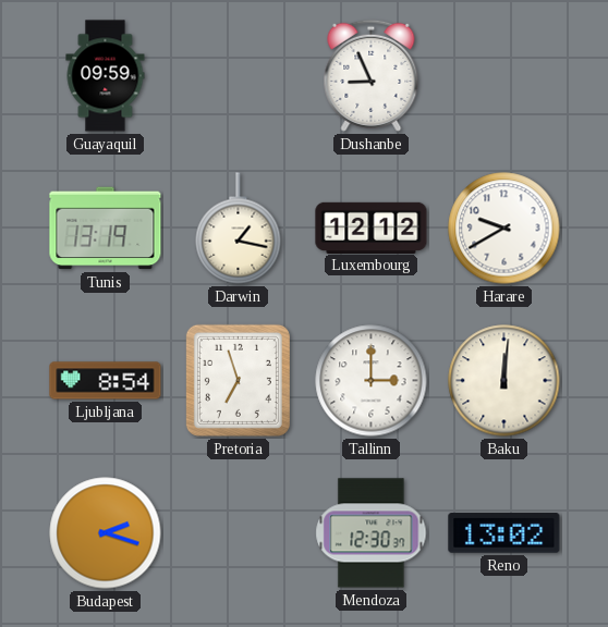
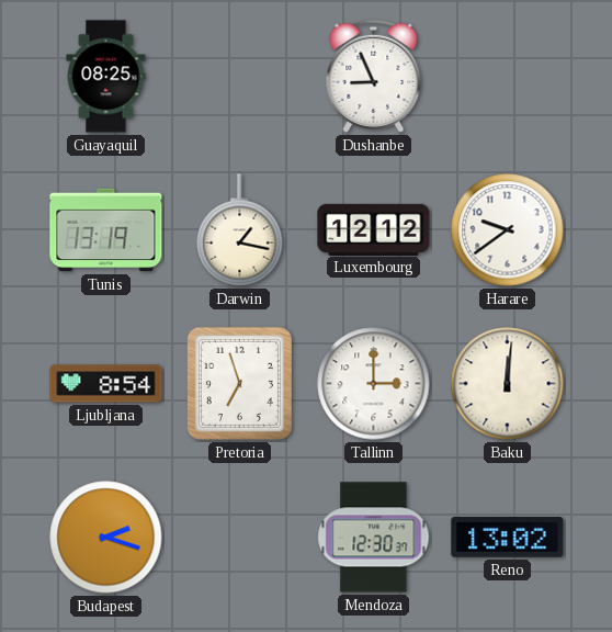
Guayaquil: 09:59 -> 08:25
Harare: 9:40 -> 9:39
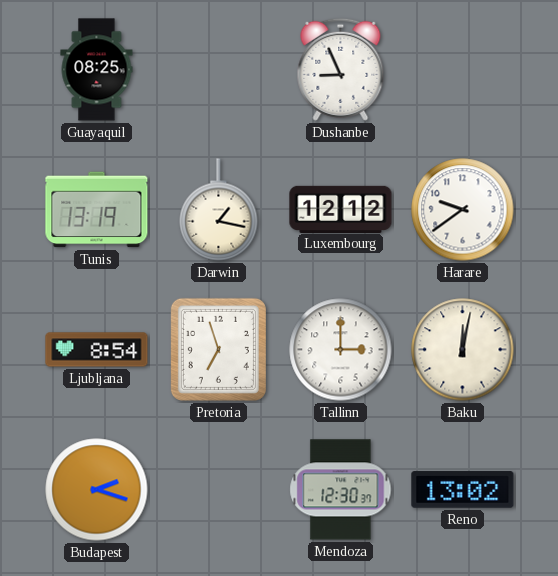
Baku: 12:01 -> 12:02
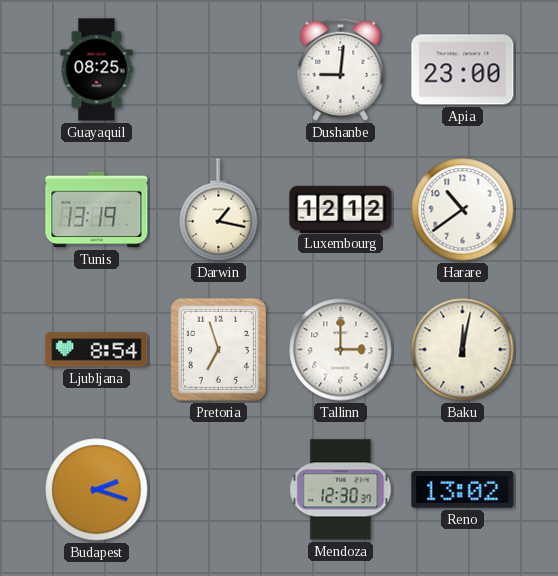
Dushanbe: 8:56 -> 9:01
Apia: none -> 23:00
Harare: 9:39 -> 10:39
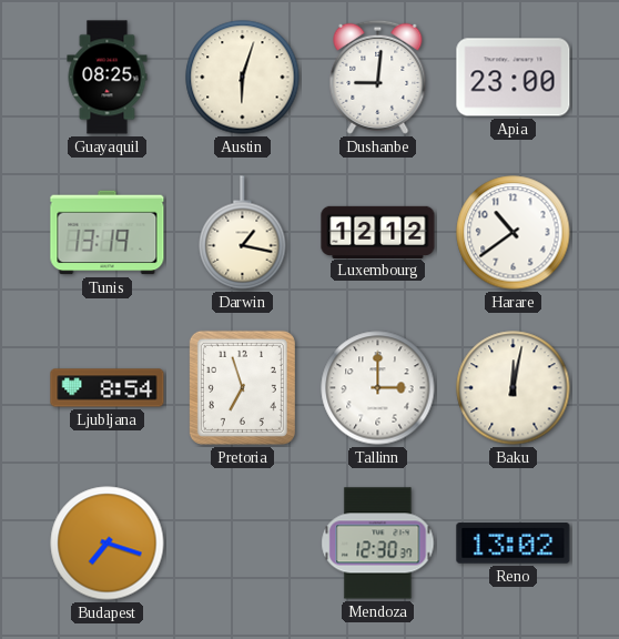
Austin: none -> 6:03
Budapest: 2:18 -> 7:18
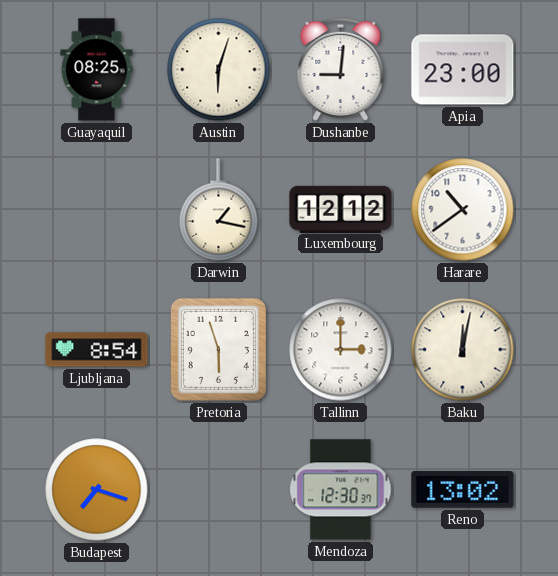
Tunis: 13:19 -> none
Pretoria: 6:57 -> 5:57
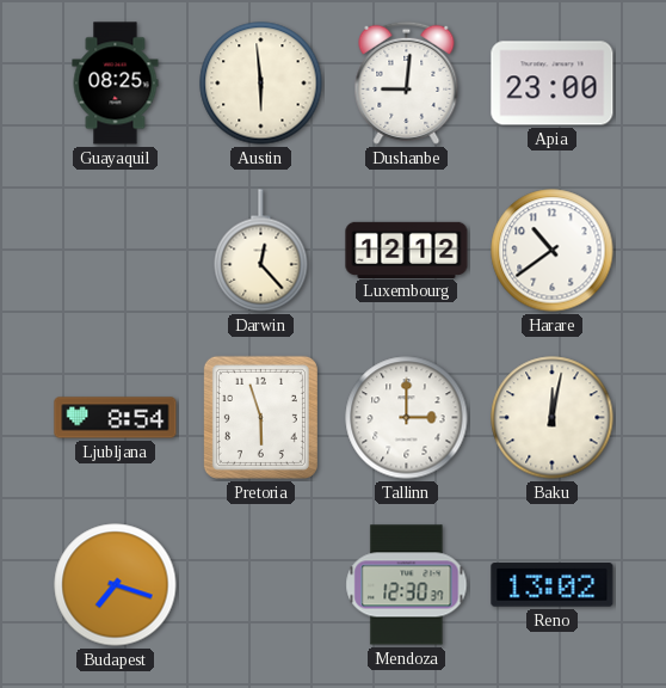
Austin: 6:03 -> 5:59
Darwin: 1:17 -> 12:23
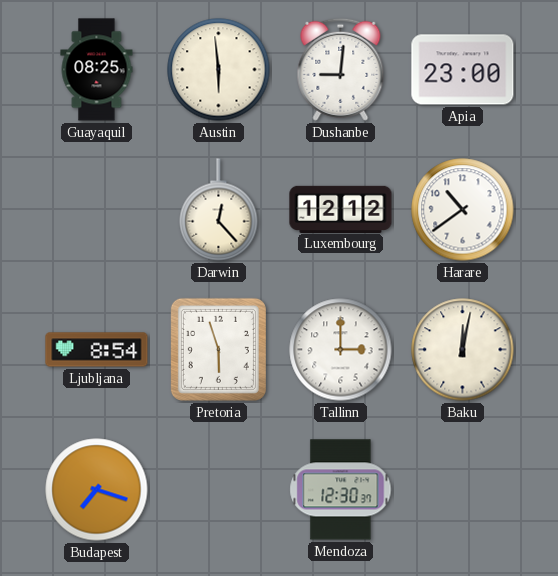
Reno: 13:02 -> none
